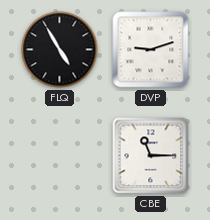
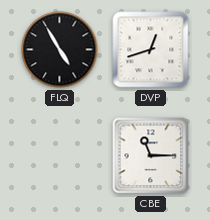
DVP: 9:12 -> 12:42
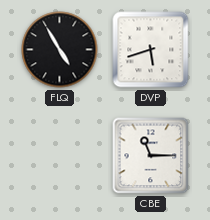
DVP: 12:42 -> 5:42
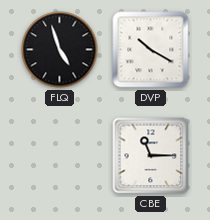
FLQ: 4:55 -> 4:57
DVP: 5:42 -> 10:20
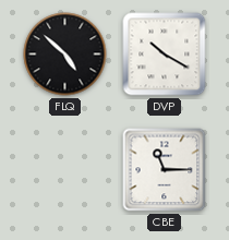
FLQ: 4:57 -> 4:52
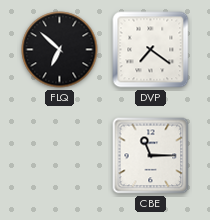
FLQ: 4:52 -> 6:52
DVP: 10:20 -> 7:21
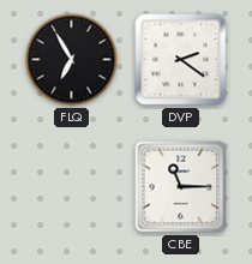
FLQ: 6:52 -> 6:55
DVP: 7:21 -> 2:21
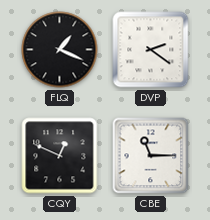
FLQ: 6:55 -> 1:19
CQY: none -> 12:49
